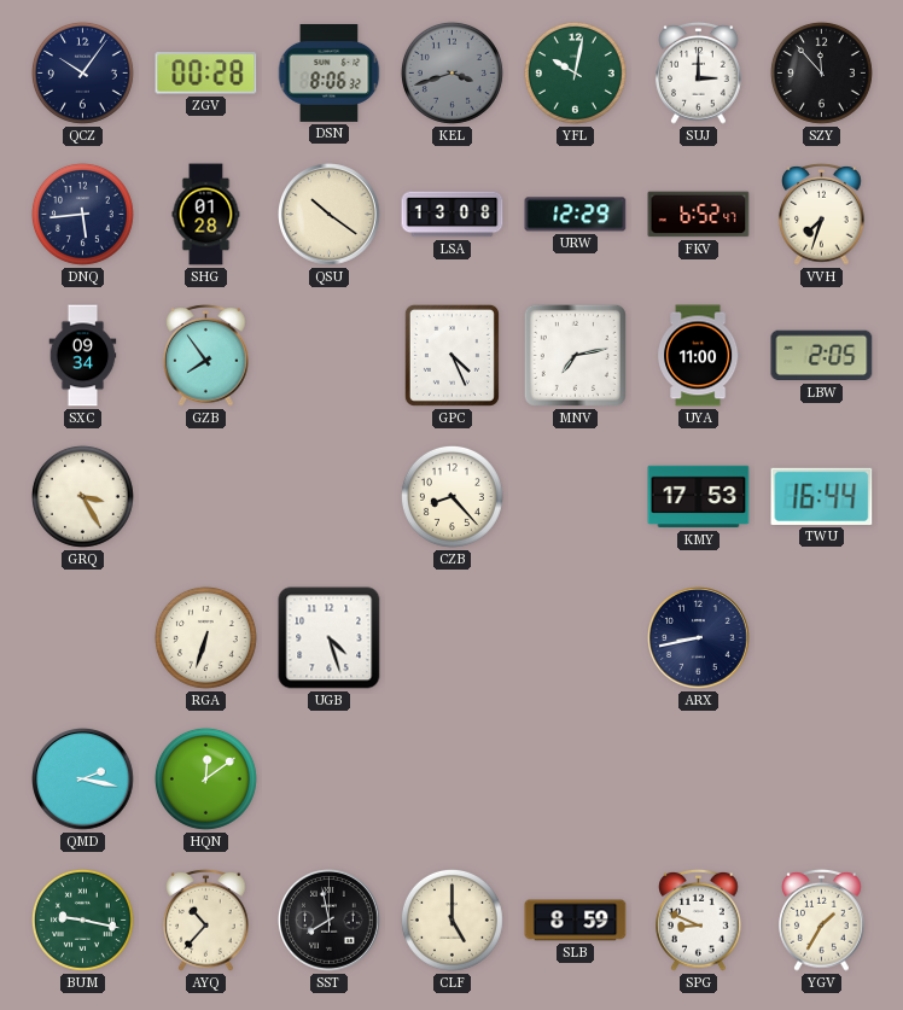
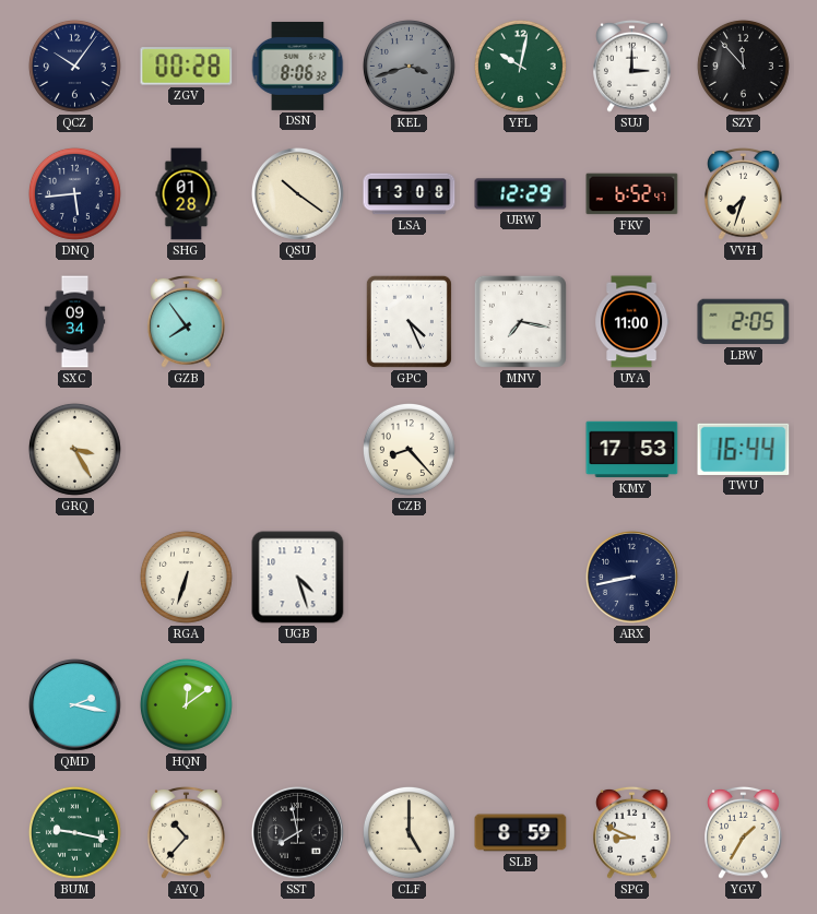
MNV: 7:13 -> 7:17
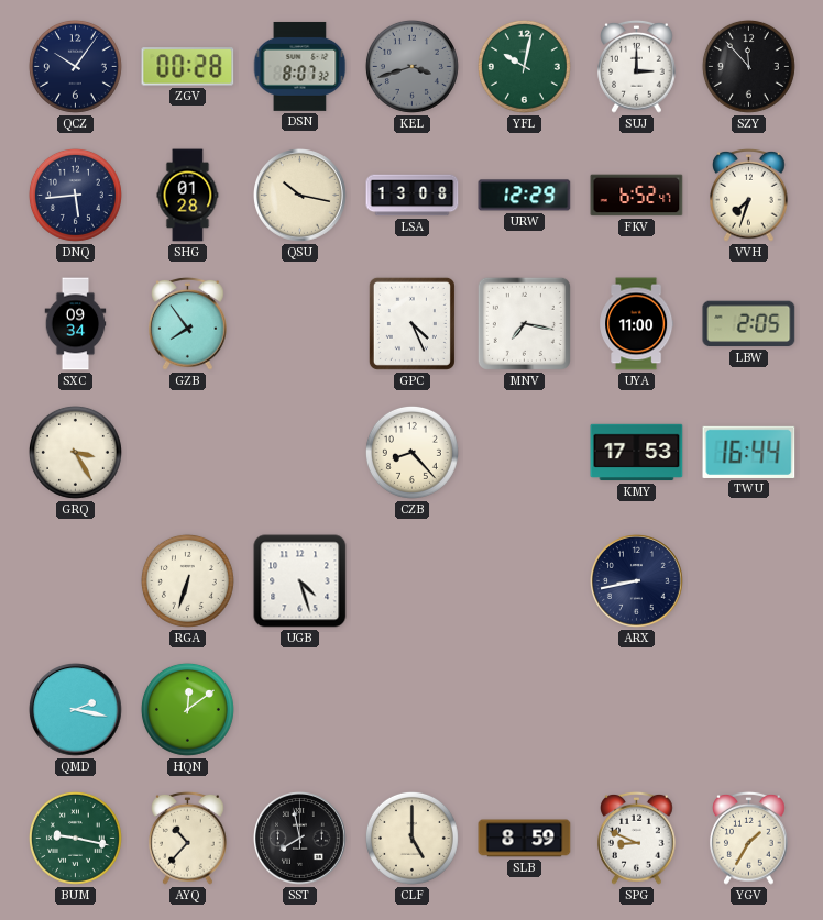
DSN: 8:06 -> 8:07
QSU: 10:21 -> 10:17
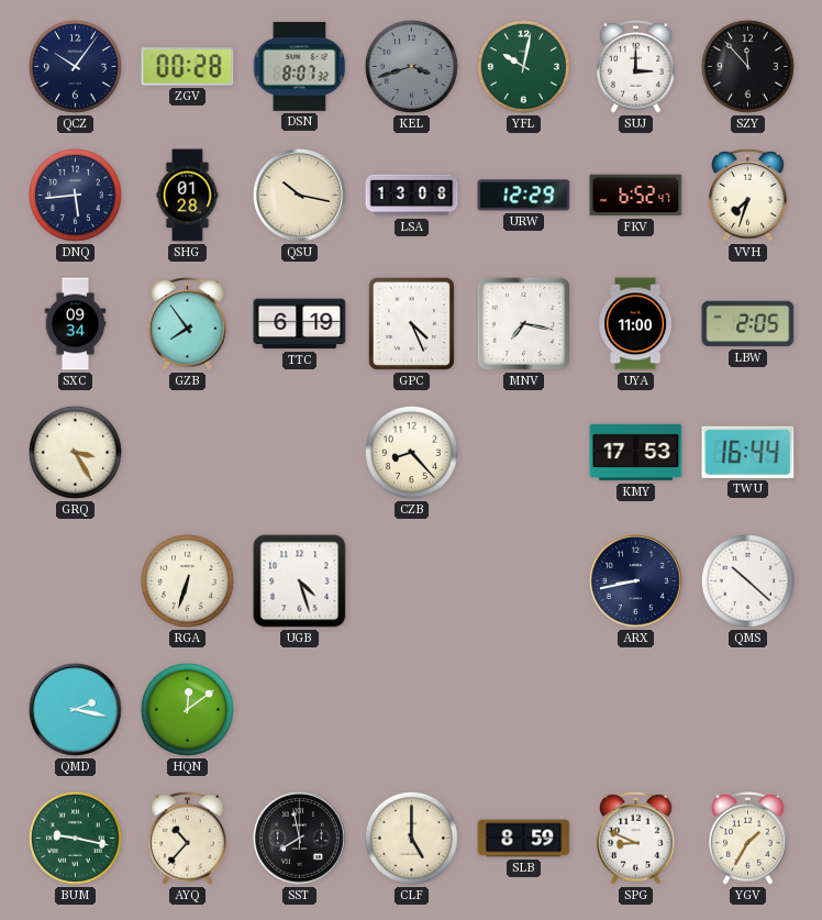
TTC: none -> 6:19
QMS: none -> 10:22
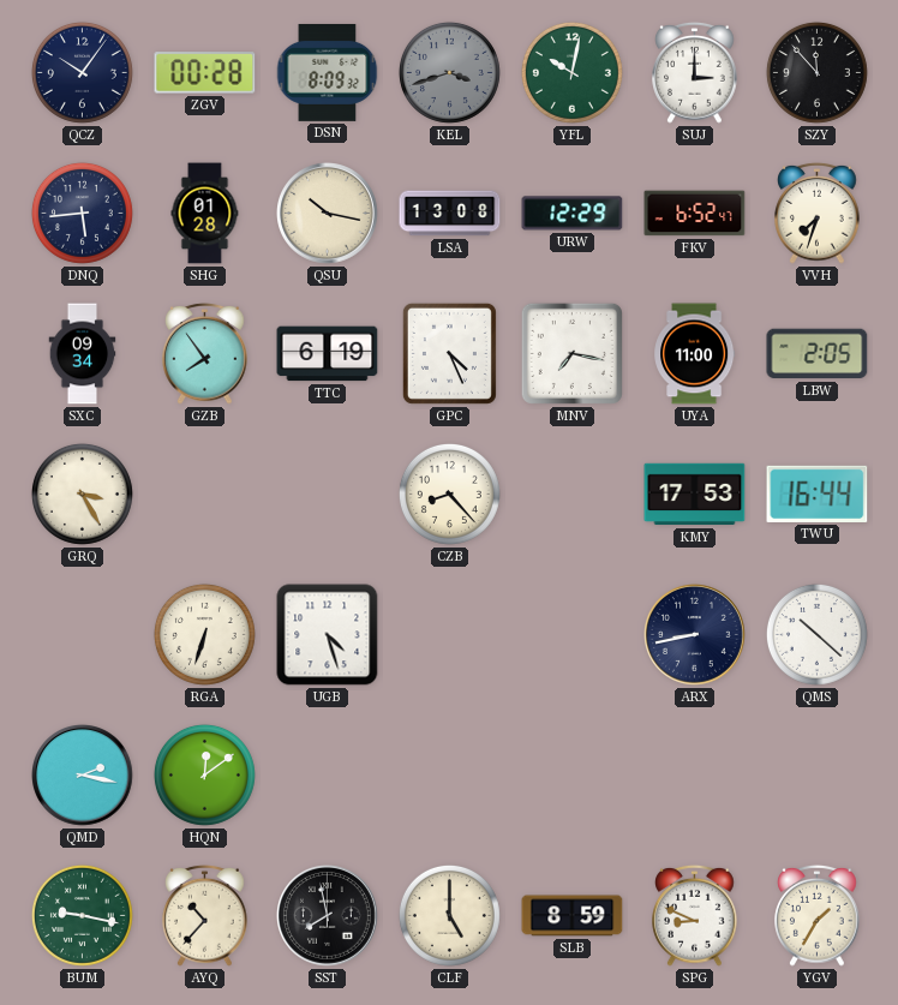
DSN: 8:07 -> 8:09
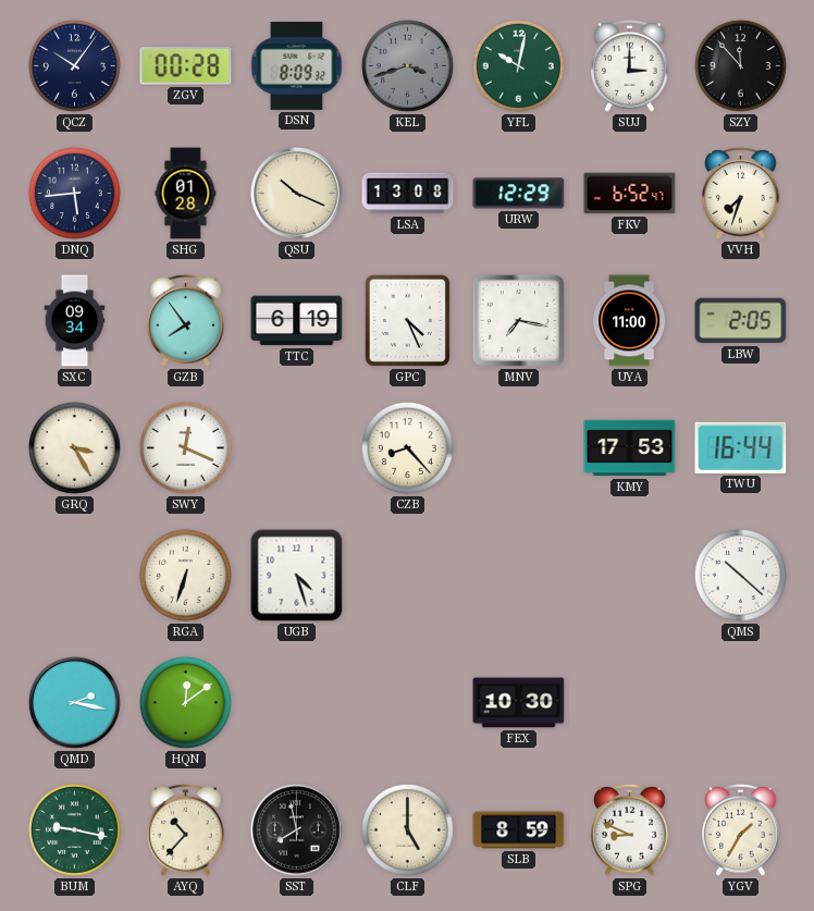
QSU: 10:17 -> 10:19
SWY: none -> 12:19
ARX: 8:43 -> none
FEX: none -> 10:30
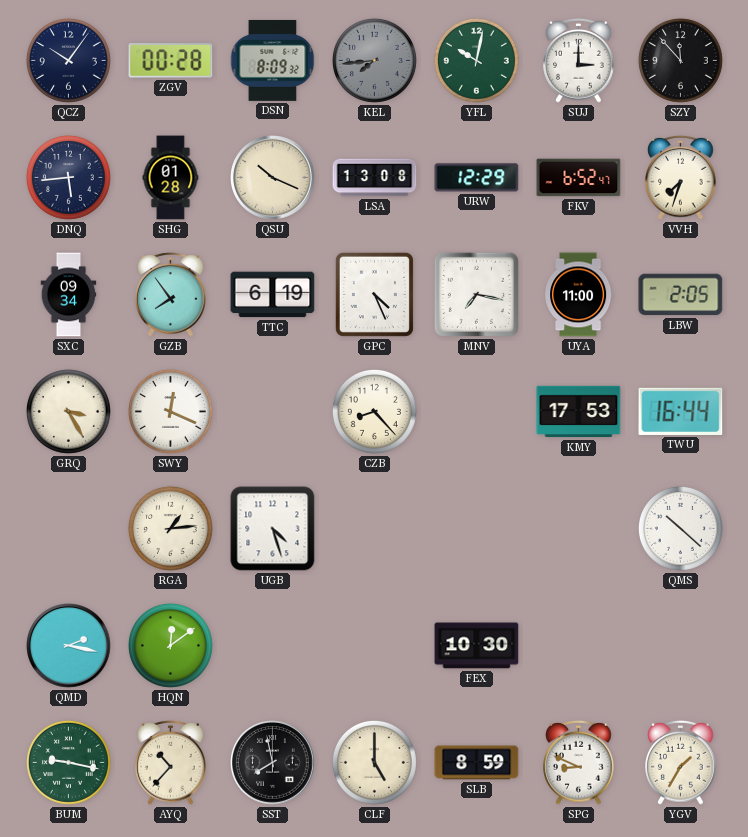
KEL: 3:42 -> 7:44
RGA: 6:33 -> 1:14
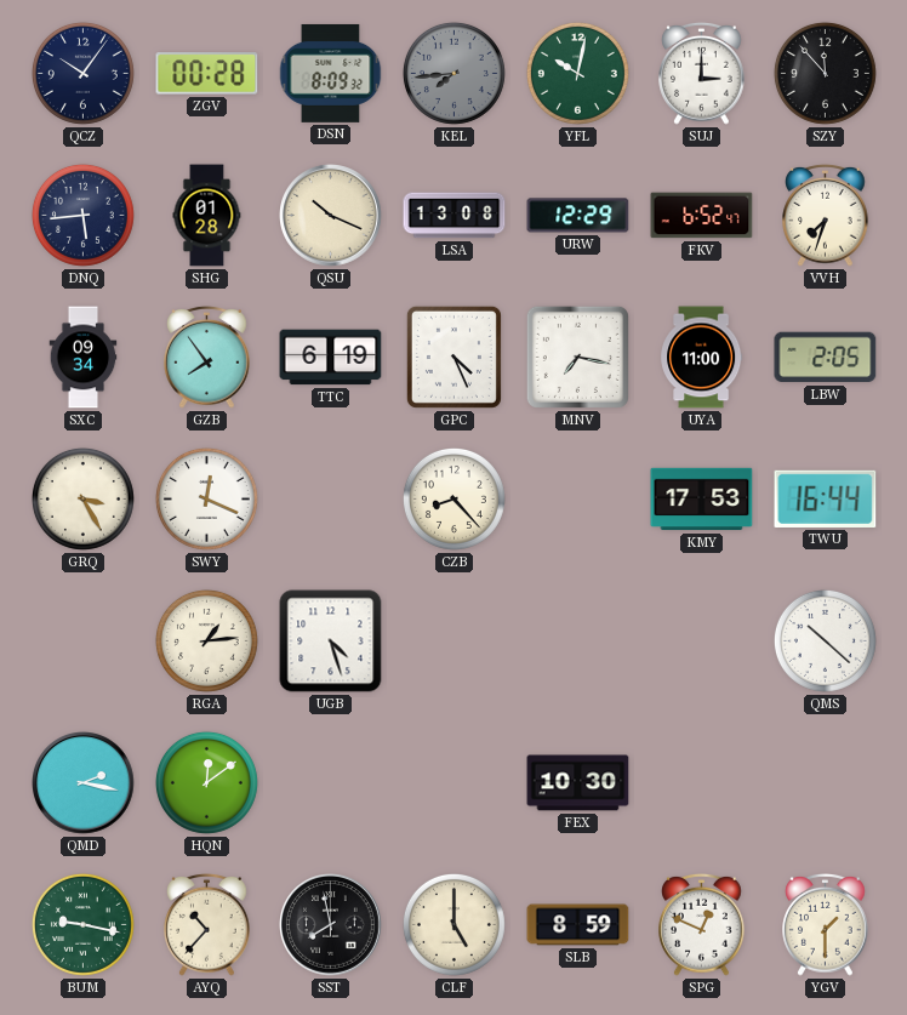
SPG: 8:49 -> 12:49
YGV: 1:35 -> 1:30
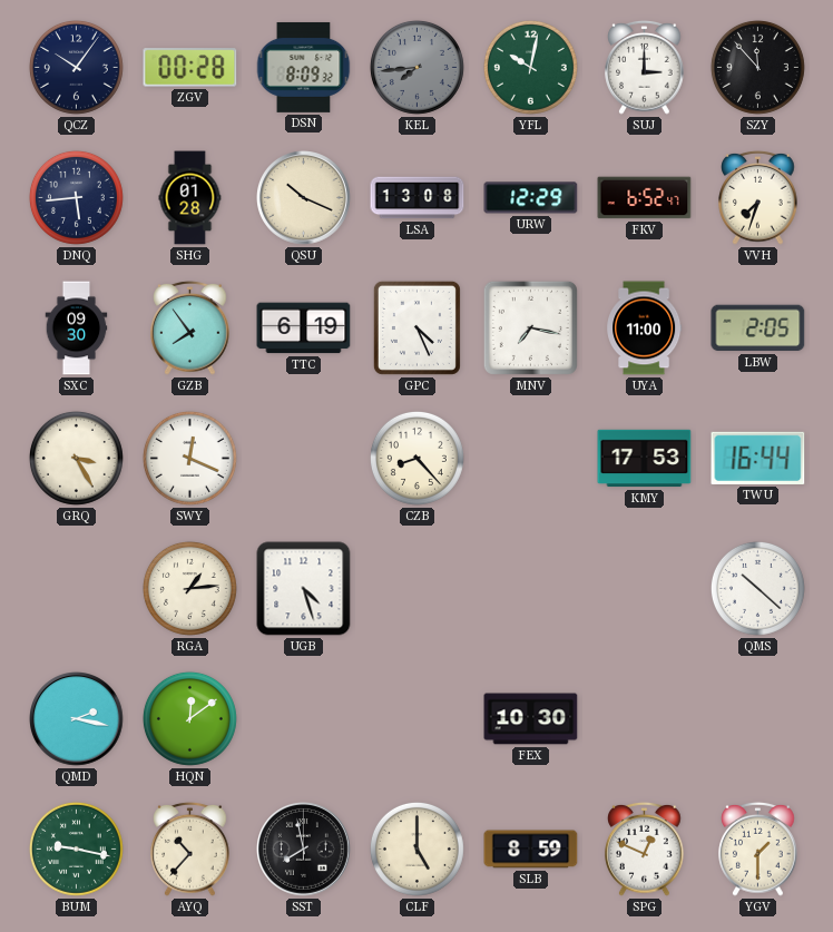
SXC: 09:34 -> 09:30
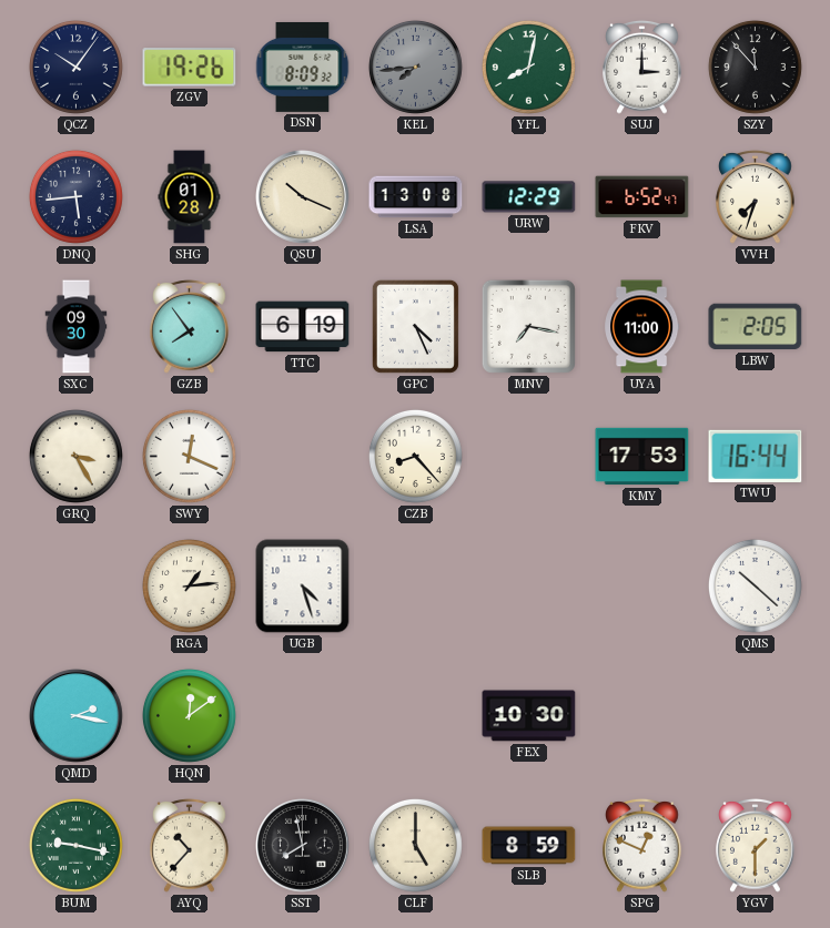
ZGV: 00:28 -> 19:26
YFL: 10:02 -> 8:02
